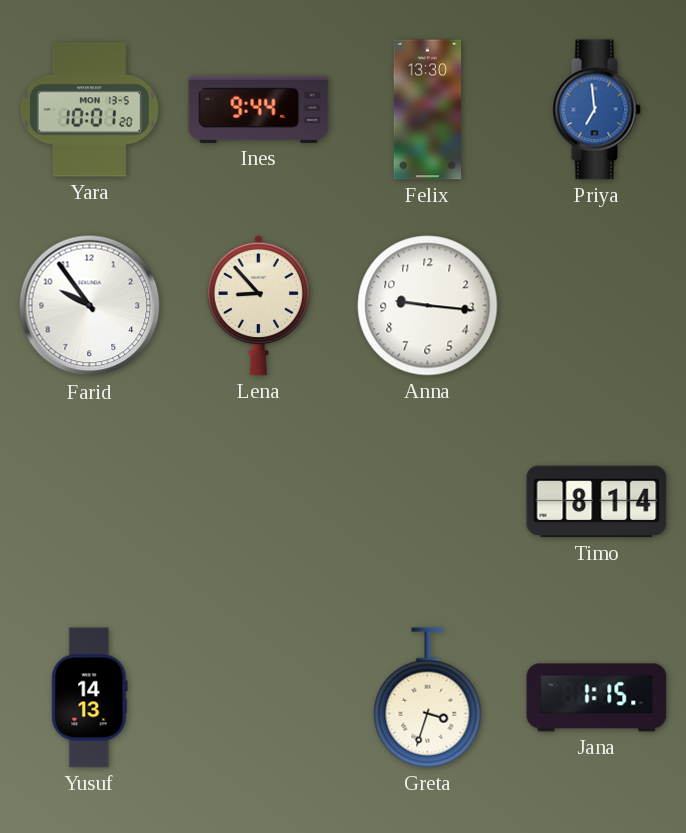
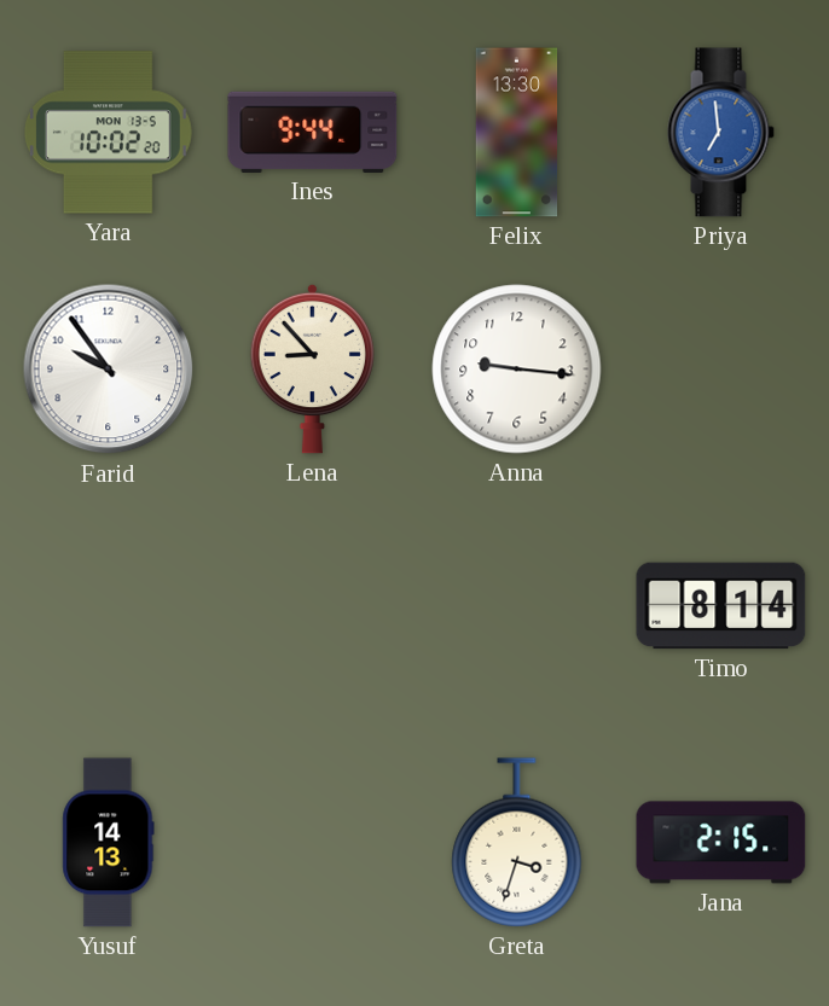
Yara: 10:01 -> 10:02
Jana: 1:15 -> 2:15
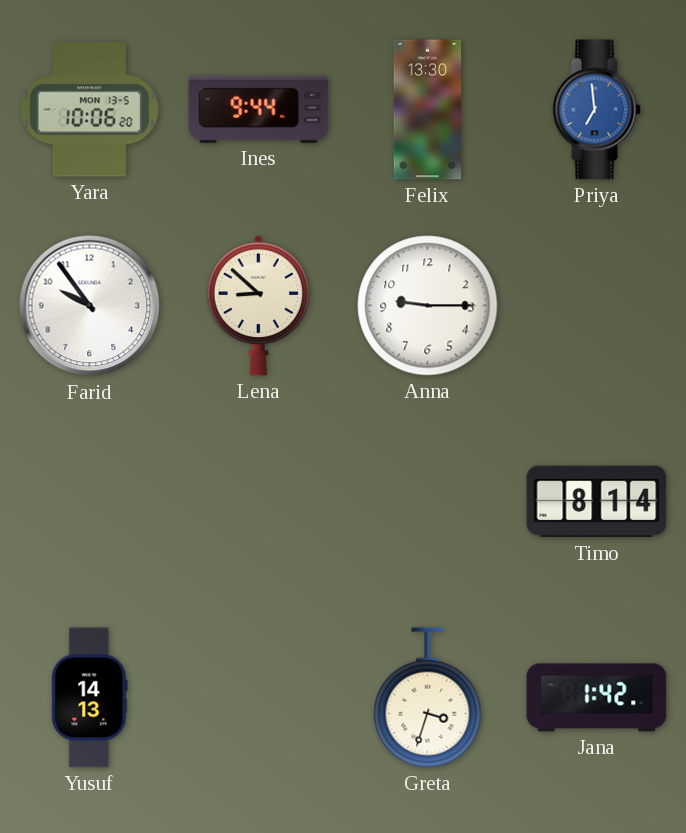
Yara: 10:02 -> 10:06
Lena: 8:53 -> 8:52
Anna: 9:16 -> 9:15
Jana: 2:15 -> 1:42
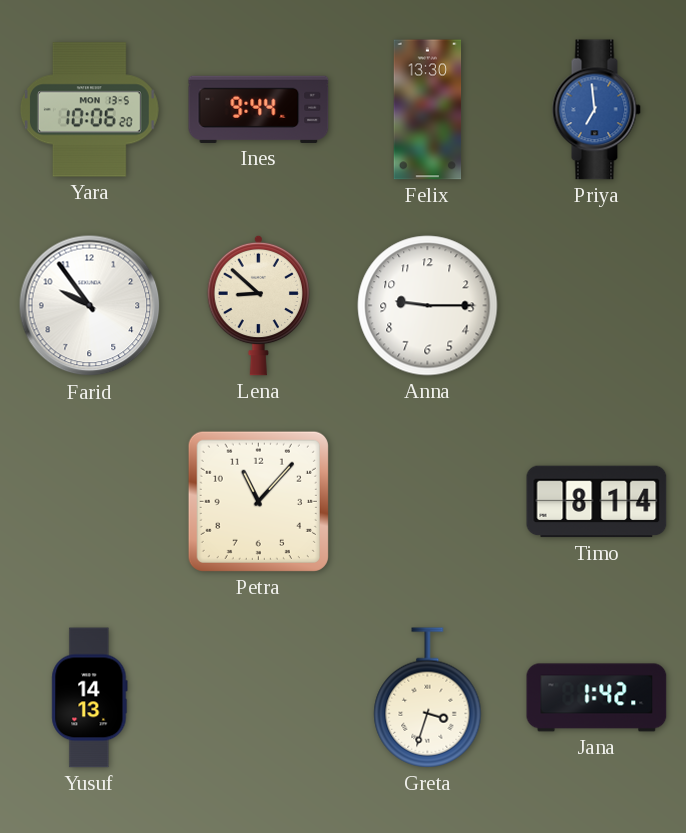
Petra: none -> 11:07
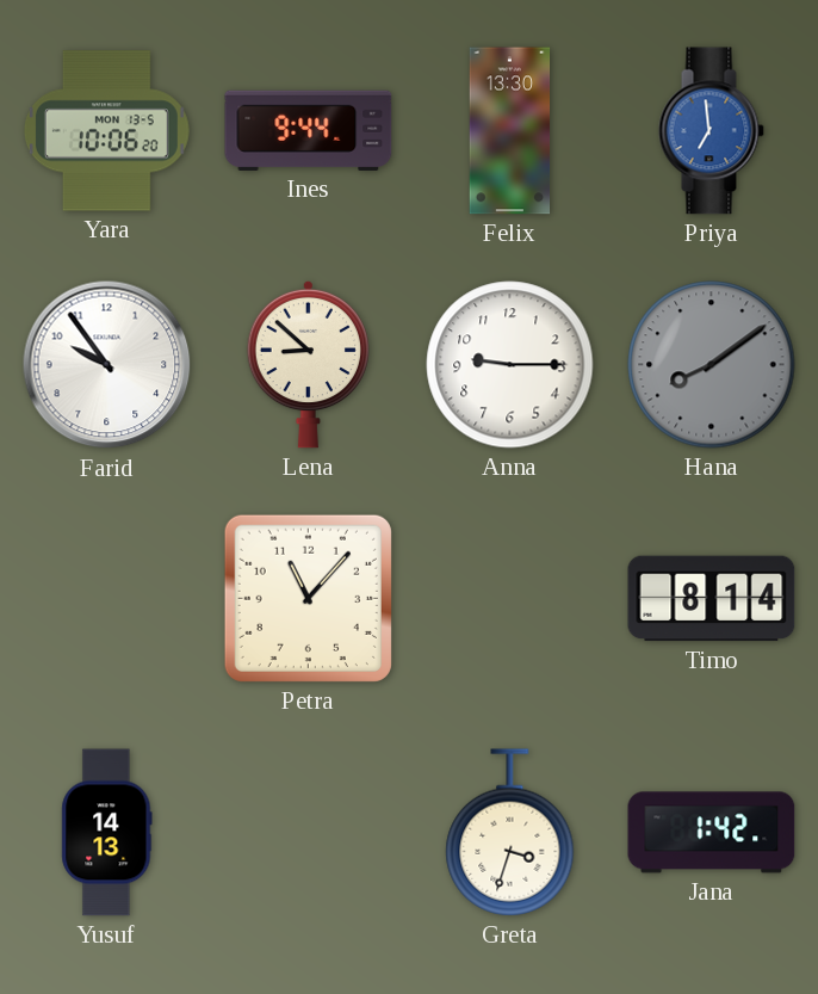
Hana: none -> 8:09
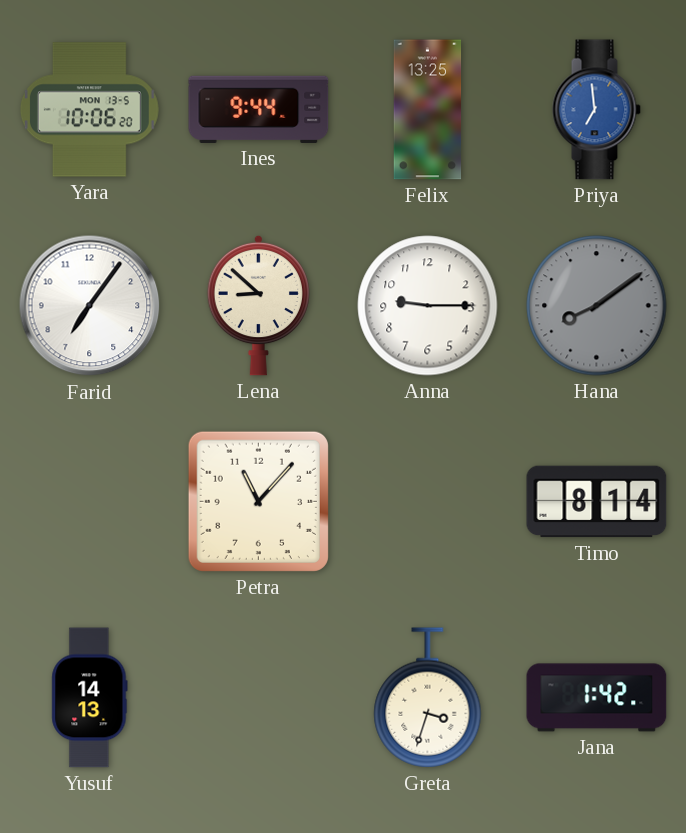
Felix: 13:30 -> 13:25
Farid: 9:54 -> 7:06
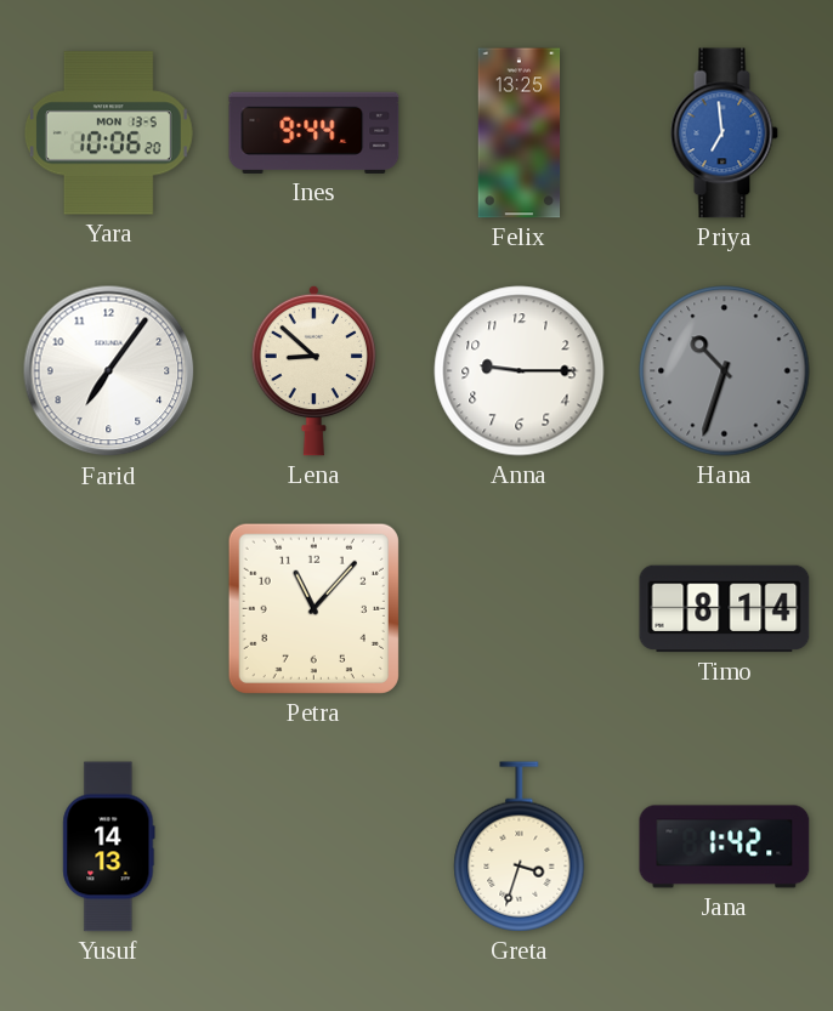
Hana: 8:09 -> 10:33
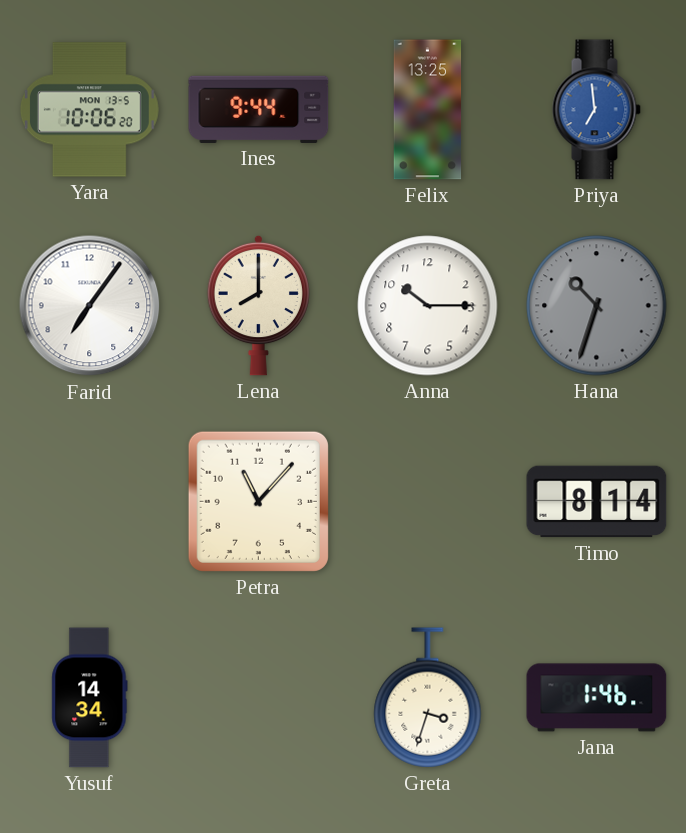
Lena: 8:52 -> 8:00
Anna: 9:15 -> 10:15
Yusuf: 14:13 -> 14:34
Jana: 1:42 -> 1:46
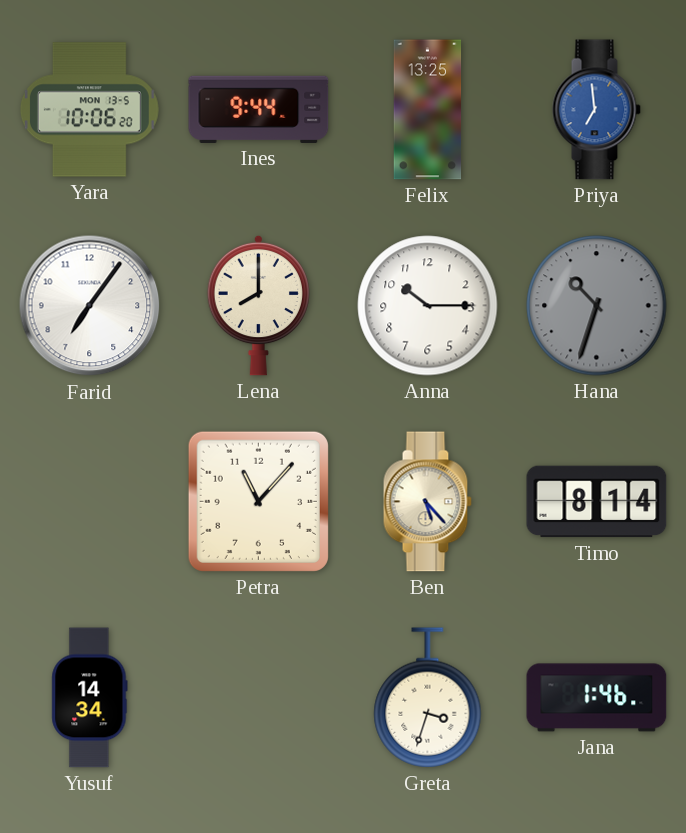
Ben: none -> 5:23
